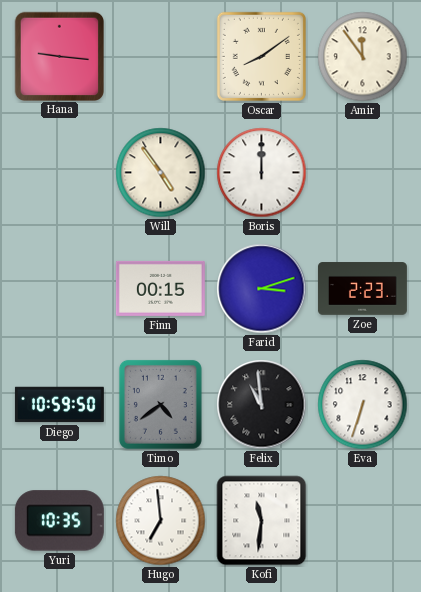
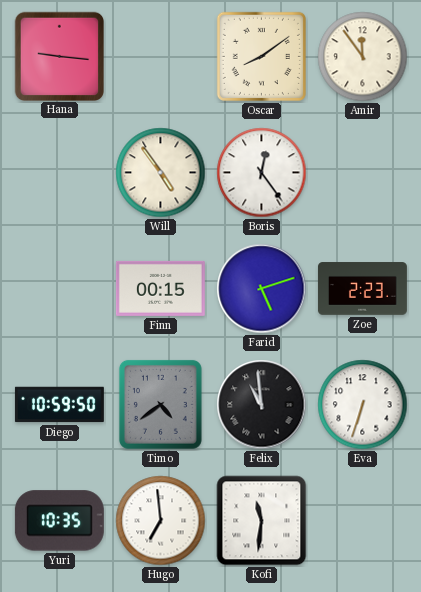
Boris: 12:00 -> 12:24
Farid: 3:12 -> 5:12
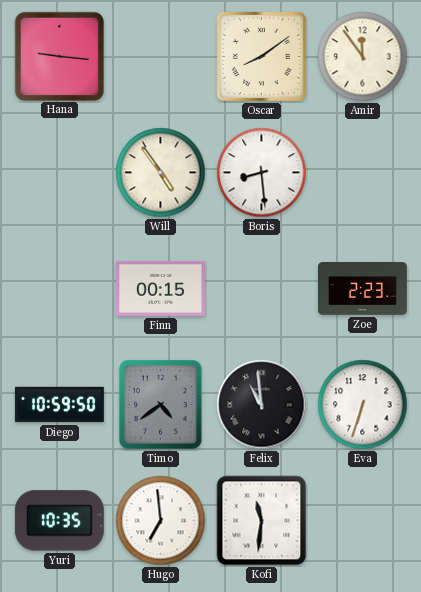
Boris: 12:24 -> 8:29
Farid: 5:12 -> none
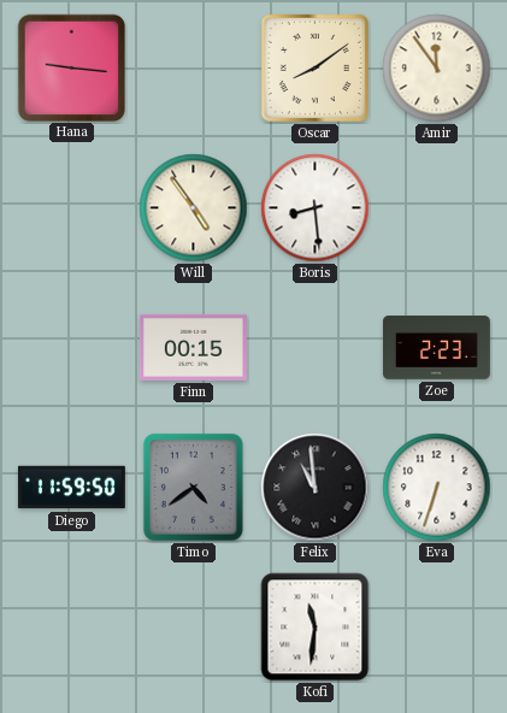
Diego: 10:59 -> 11:59
Yuri: 10:35 -> none
Hugo: 6:59 -> none
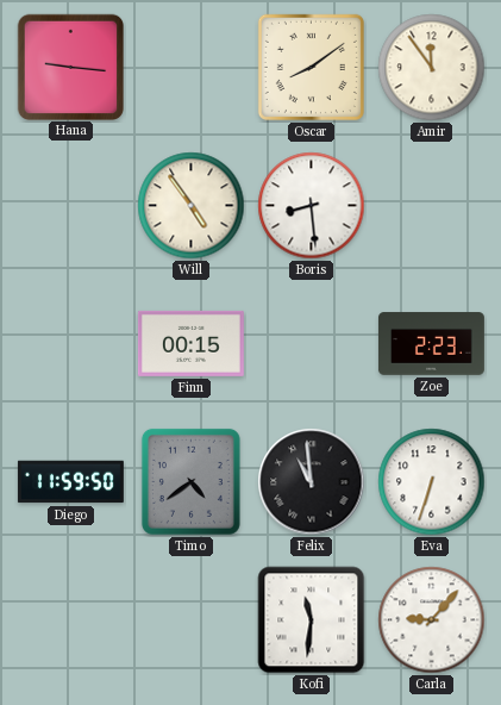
Carla: none -> 9:07
